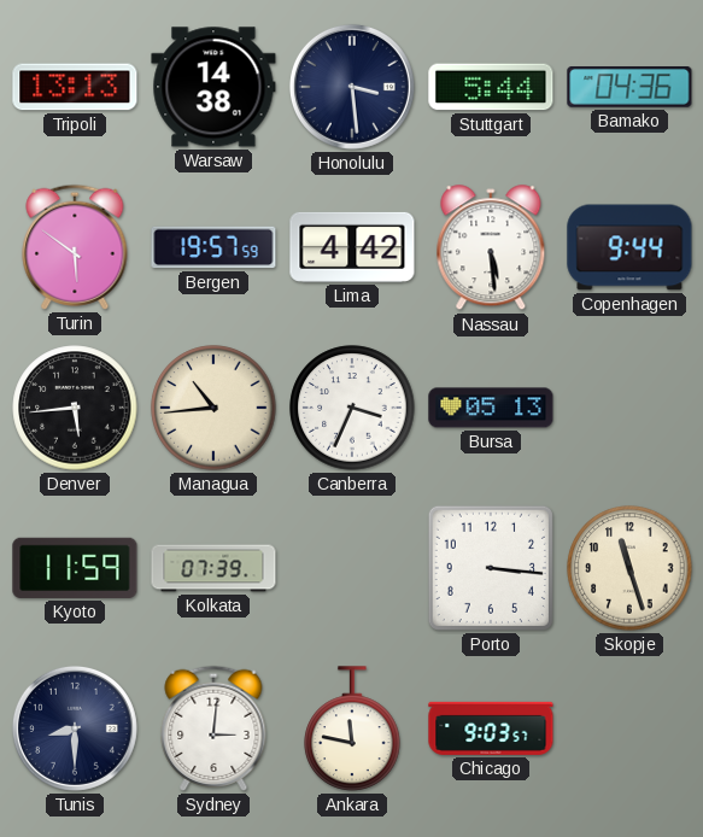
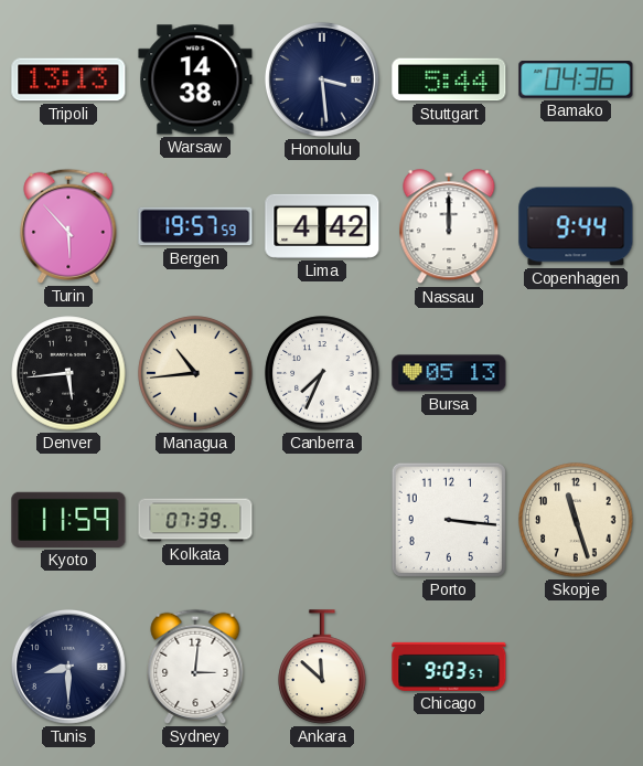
Turin: 5:51 -> 5:53
Nassau: 5:29 -> 12:00
Canberra: 3:34 -> 7:34
Ankara: 11:47 -> 11:52
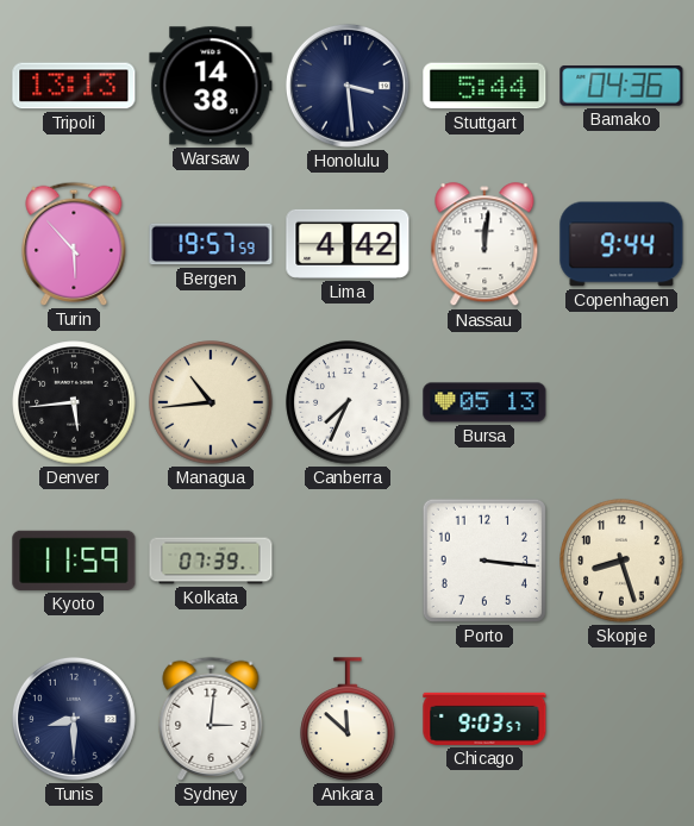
Nassau: 12:00 -> 12:01
Skopje: 11:27 -> 8:27
